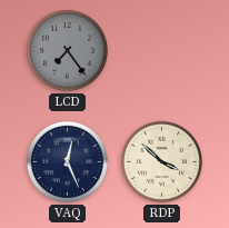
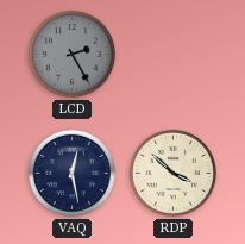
LCD: 7:24 -> 2:25
VAQ: 12:26 -> 12:28
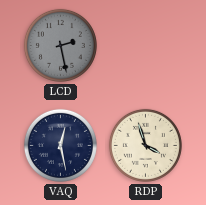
LCD: 2:25 -> 2:28
RDP: 3:52 -> 3:57
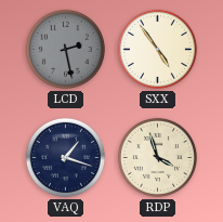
SXX: none -> 4:54
VAQ: 12:28 -> 1:18
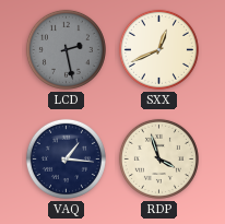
SXX: 4:54 -> 12:41
VAQ: 1:18 -> 1:16
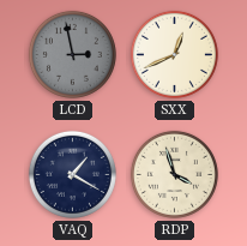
LCD: 2:28 -> 2:58
VAQ: 1:16 -> 1:20
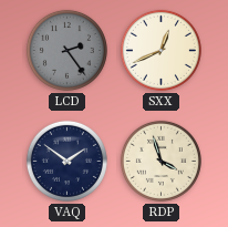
LCD: 2:58 -> 2:24
VAQ: 1:20 -> 1:51
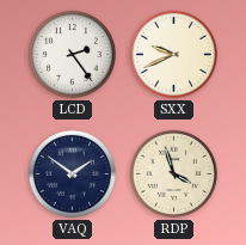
LCD dial: grey -> white
SXX: 12:41 -> 9:41
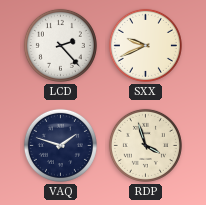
LCD: 2:24 -> 2:23
VAQ: 1:51 -> 1:48
